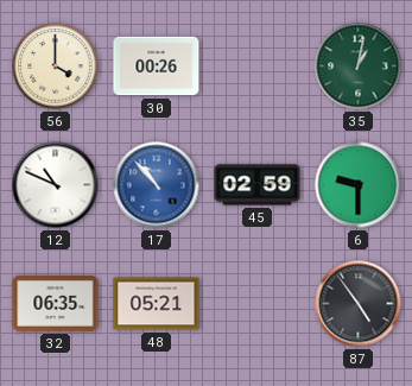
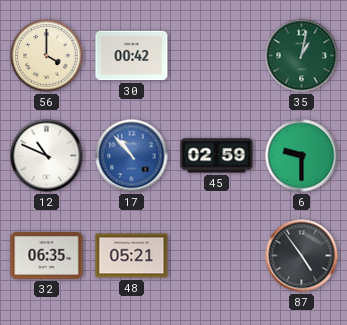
30: 00:26 -> 00:42
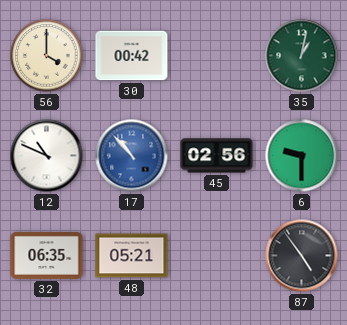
45: 02:59 -> 02:56
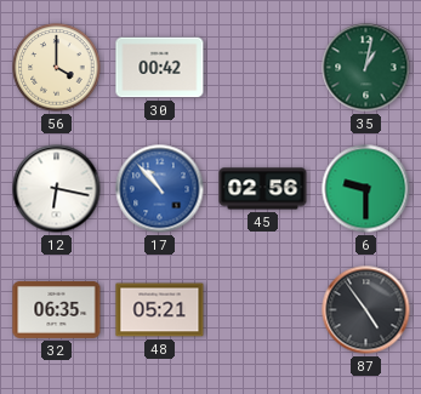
12: 10:49 -> 6:17
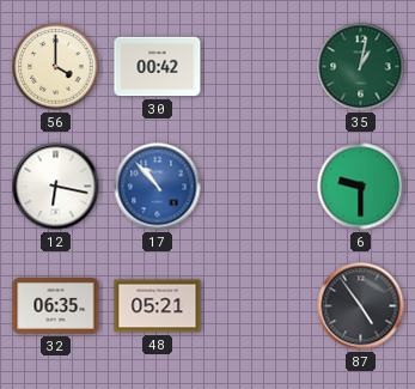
45: 02:56 -> none
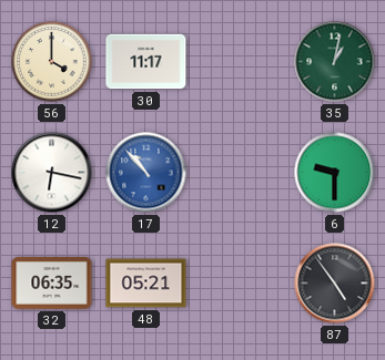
30: 00:42 -> 11:17
